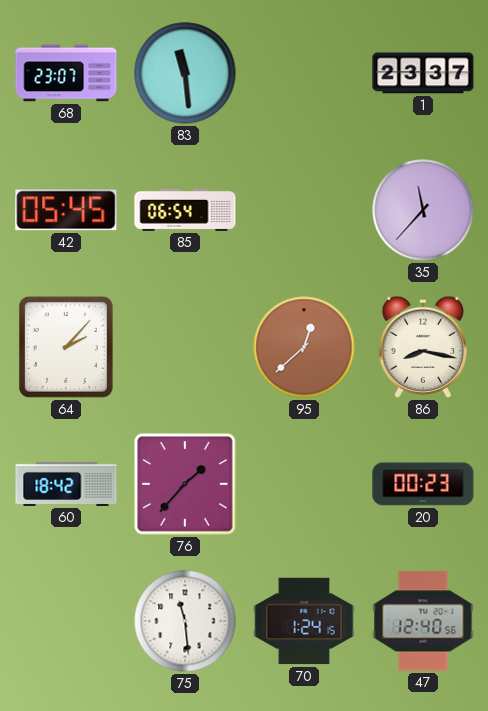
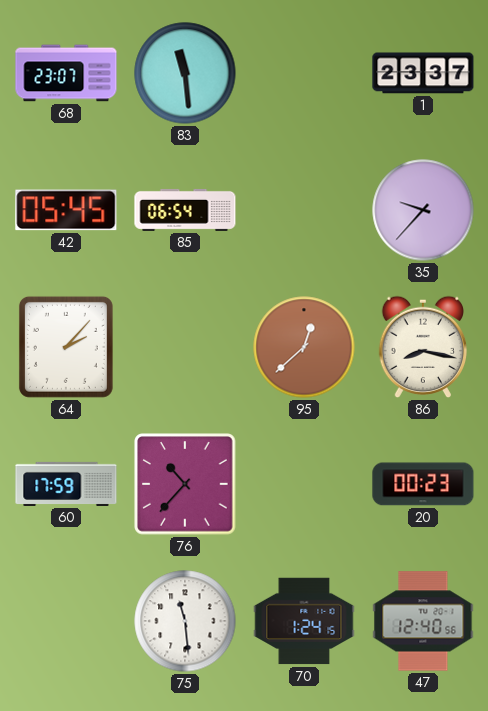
35: 11:37 -> 9:37
60: 18:42 -> 17:59
76: 1:37 -> 10:37
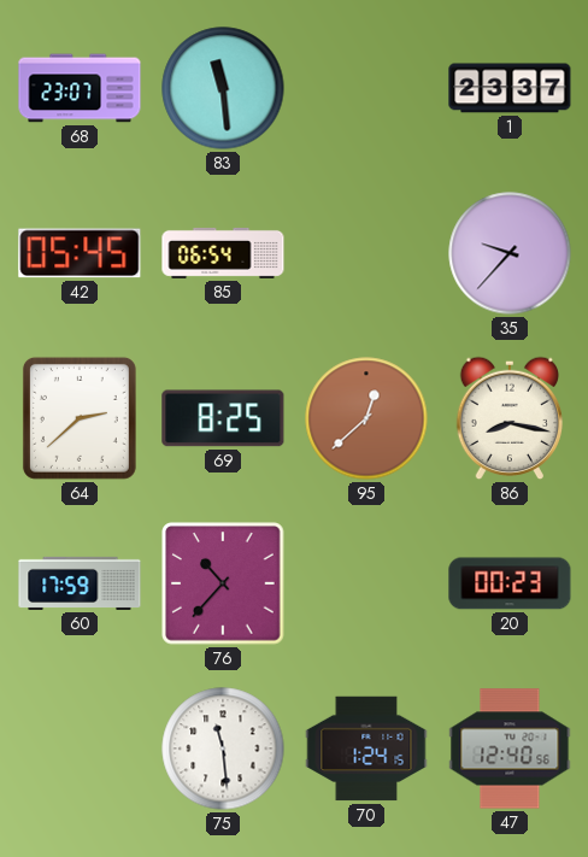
64: 2:07 -> 2:38
69: none -> 8:25
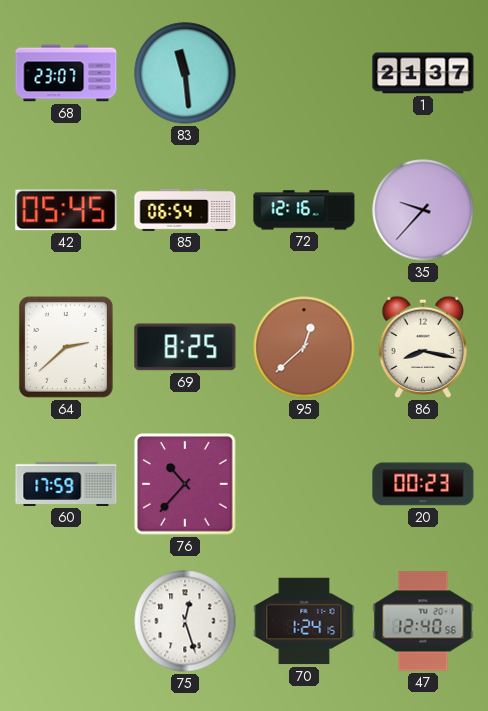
1: 23:37 -> 21:37
72: none -> 12:16
75: 11:29 -> 12:27
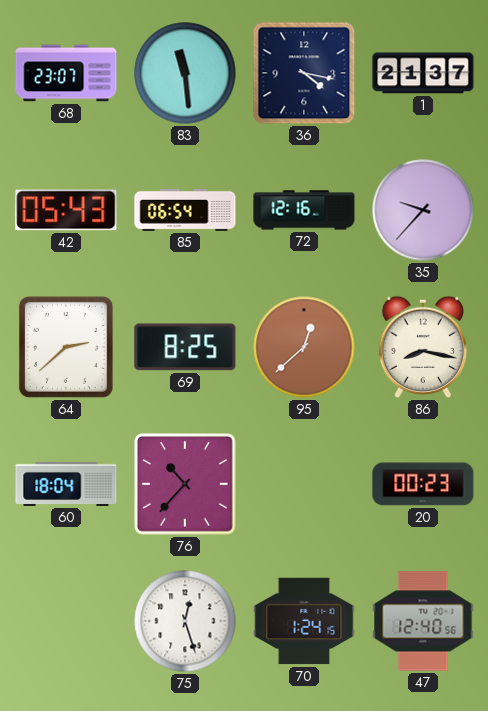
36: none -> 4:17
42: 05:45 -> 05:43
60: 17:59 -> 18:04
